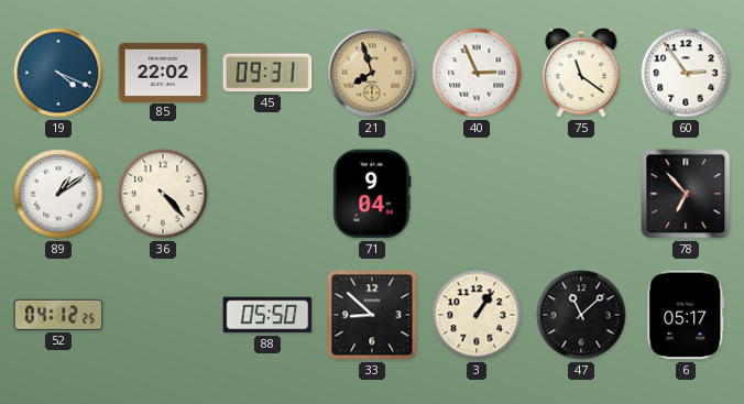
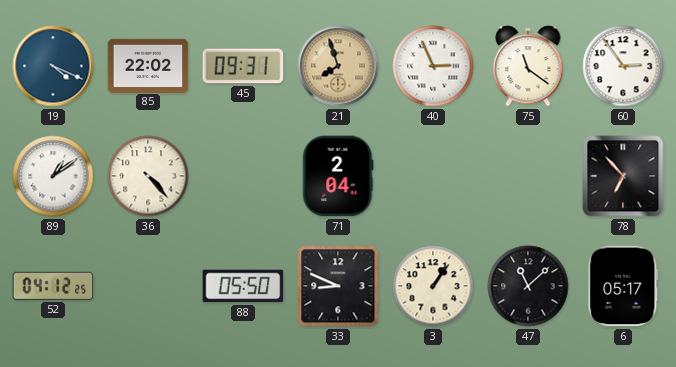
71: 9:04 -> 2:04
33: 8:52 -> 8:49
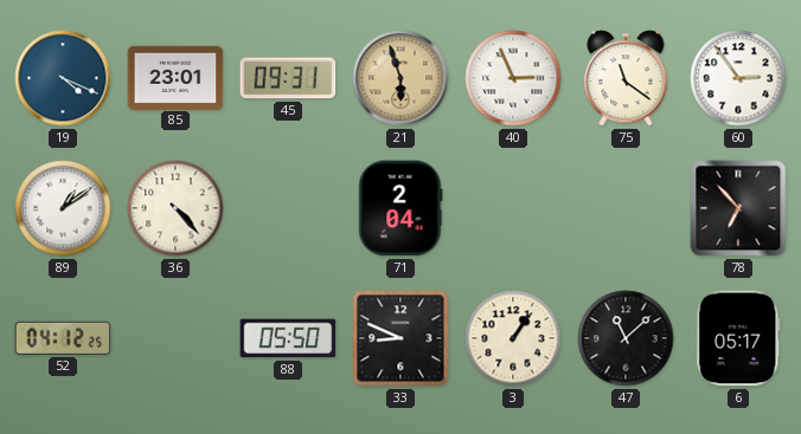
85: 22:02 -> 23:01
21: 7:57 -> 5:57
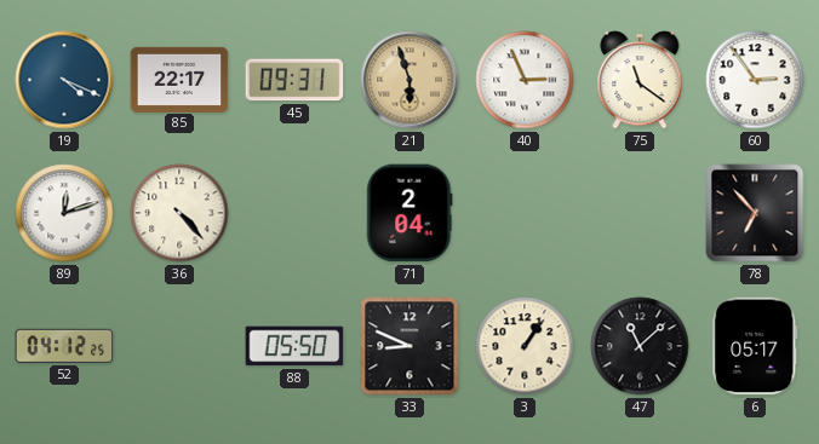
85: 23:01 -> 22:17
89: 1:09 -> 12:12
